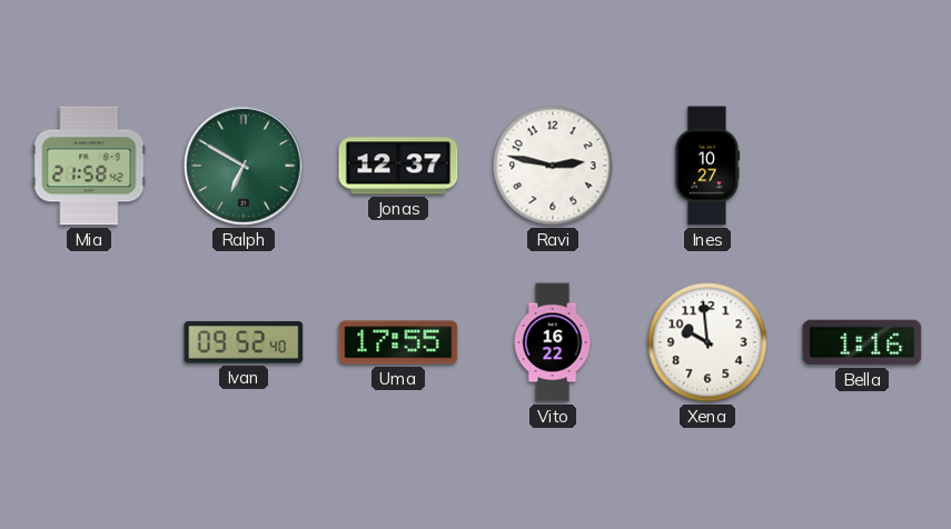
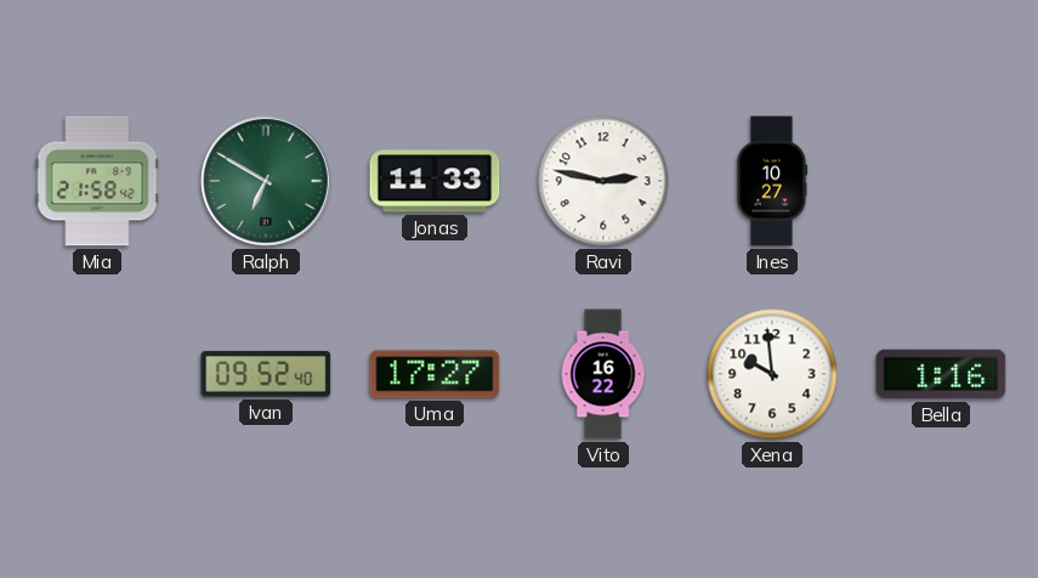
Jonas: 12:37 -> 11:33
Uma: 17:55 -> 17:27
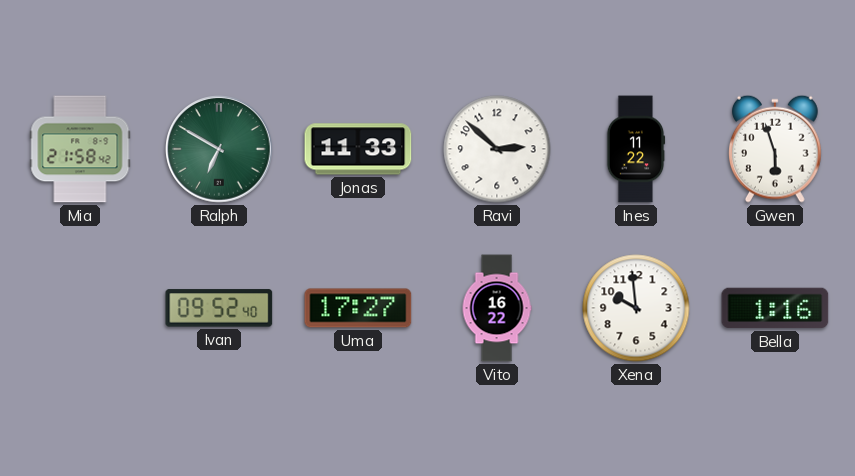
Ravi: 2:47 -> 2:52
Ines: 10:27 -> 11:22
Gwen: none -> 5:57
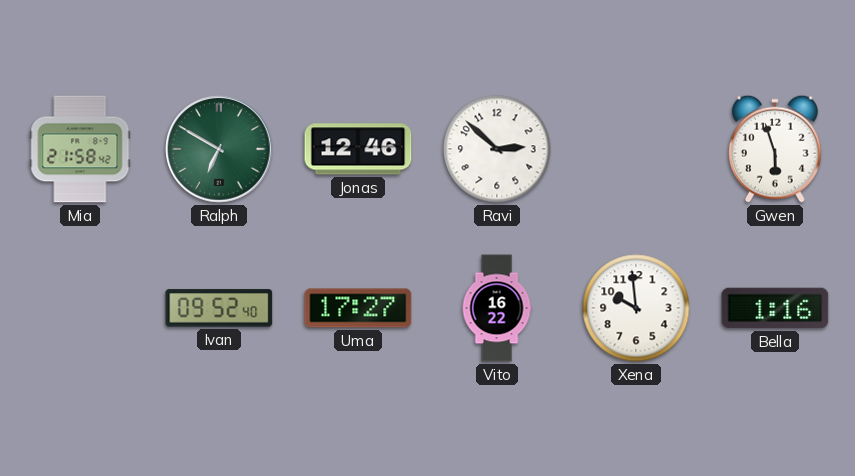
Jonas: 11:33 -> 12:46
Ines: 11:22 -> none
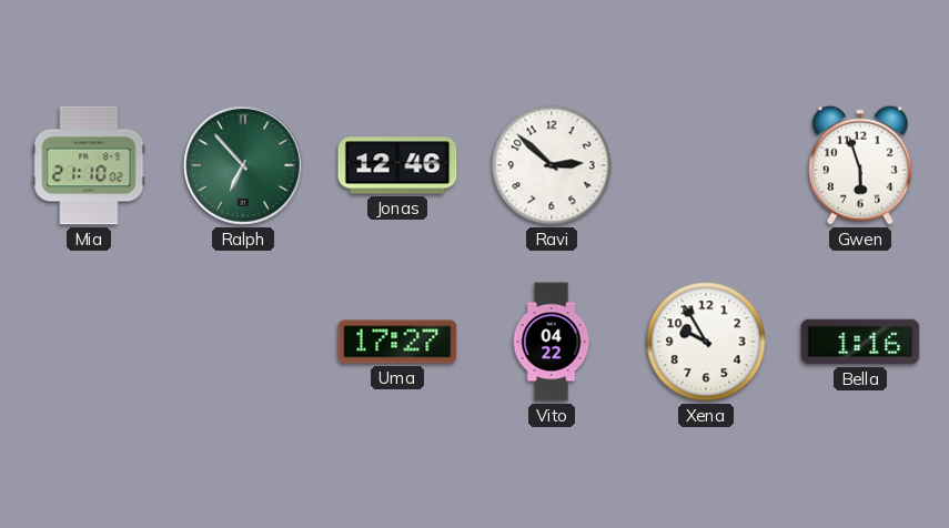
Mia: 21:58 -> 21:10
Ralph: 6:50 -> 6:53
Ivan: 09:52 -> none
Vito: 16:22 -> 04:22
Xena: 9:59 -> 9:55
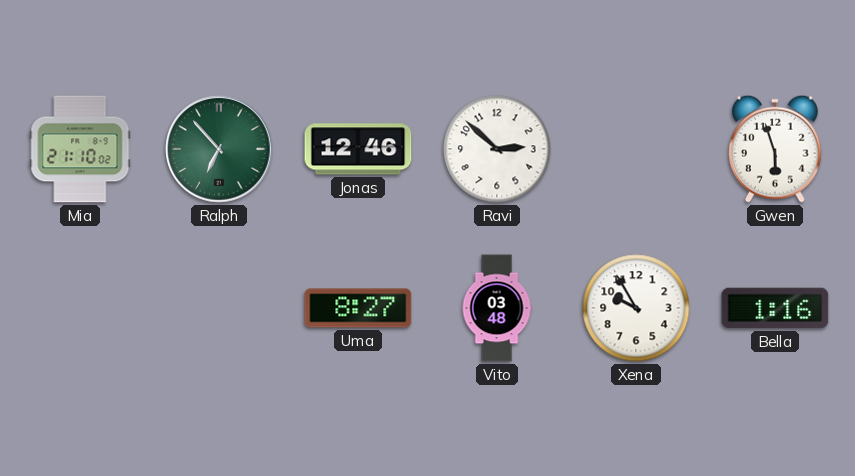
Uma: 17:27 -> 8:27
Vito: 04:22 -> 03:48
